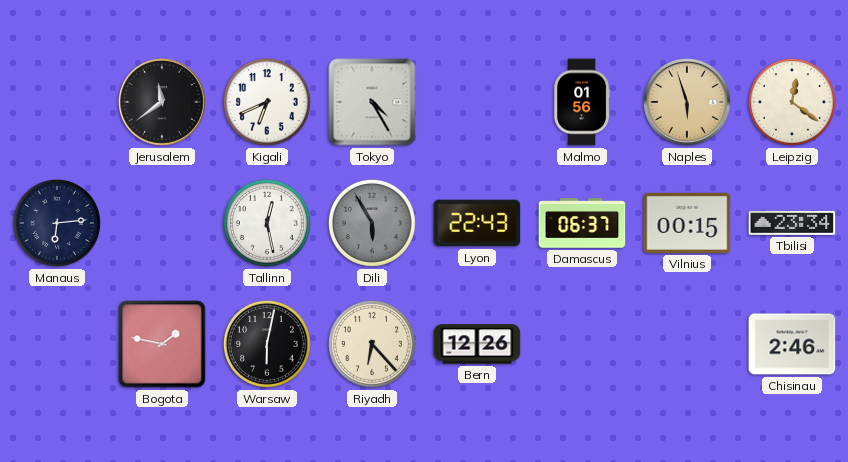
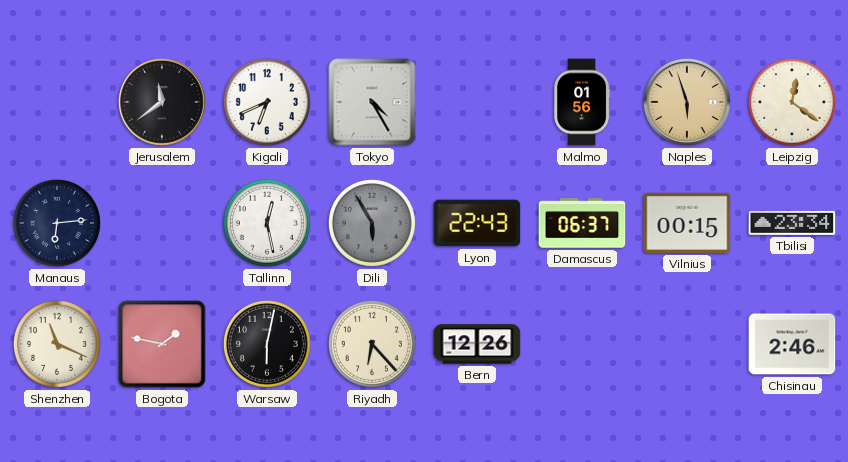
Shenzhen: none -> 11:19
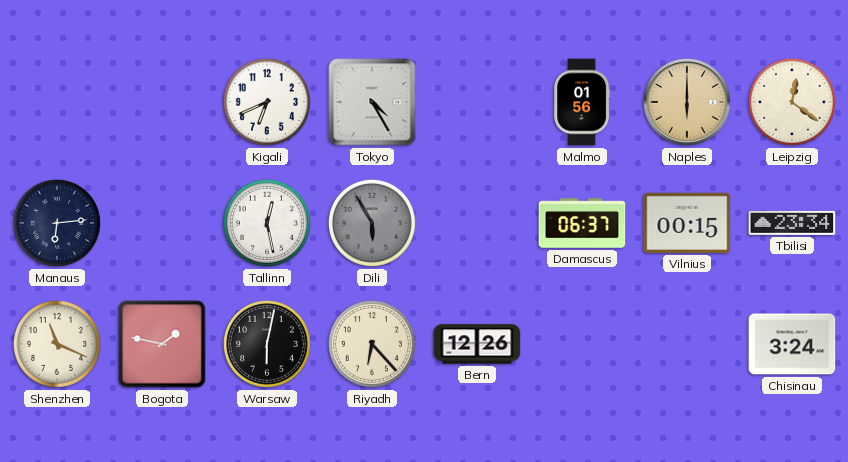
Jerusalem: 11:39 -> none
Naples: 5:57 -> 6:00
Lyon: 22:43 -> none
Chisinau: 2:46 -> 3:24
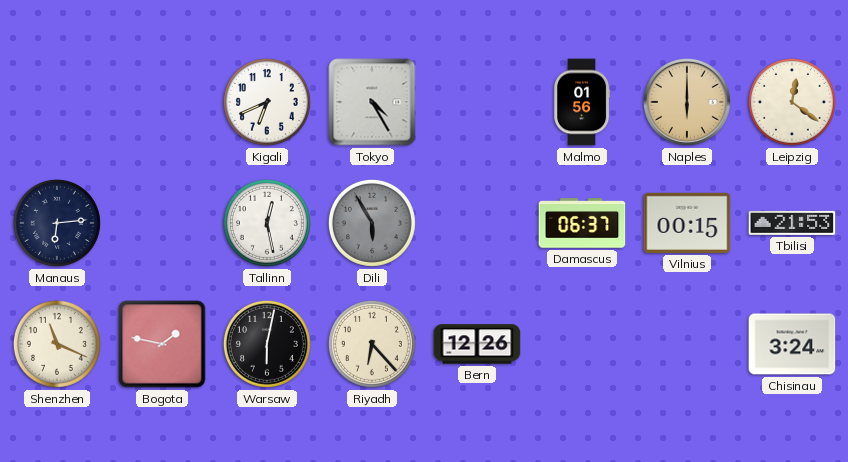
Tbilisi: 23:34 -> 21:53
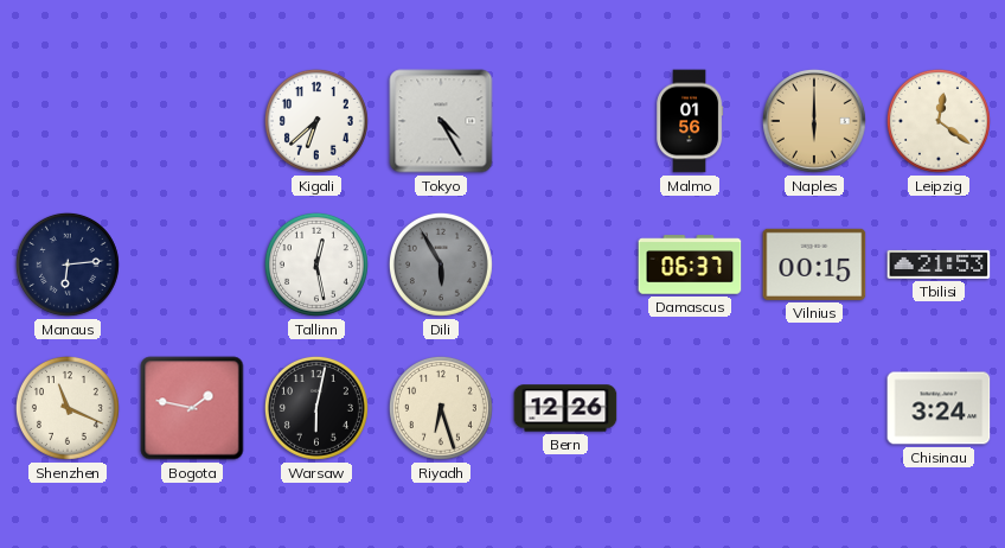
Kigali: 6:41 -> 6:38
Riyadh: 6:23 -> 6:27
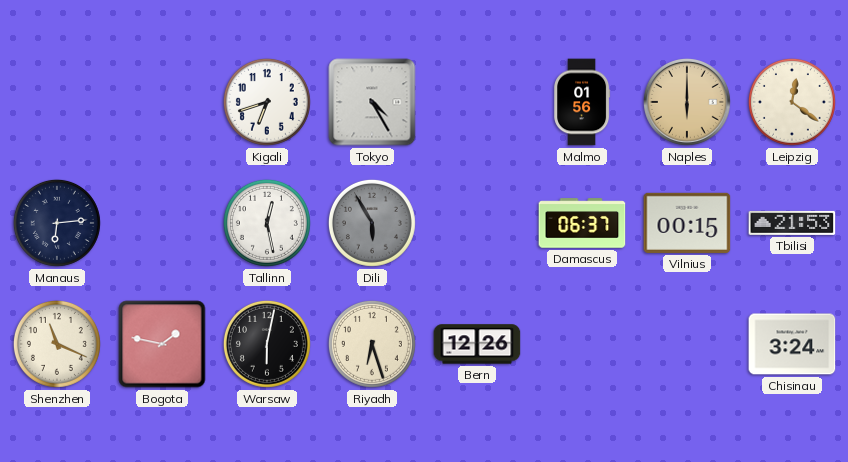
Kigali: 6:38 -> 6:42
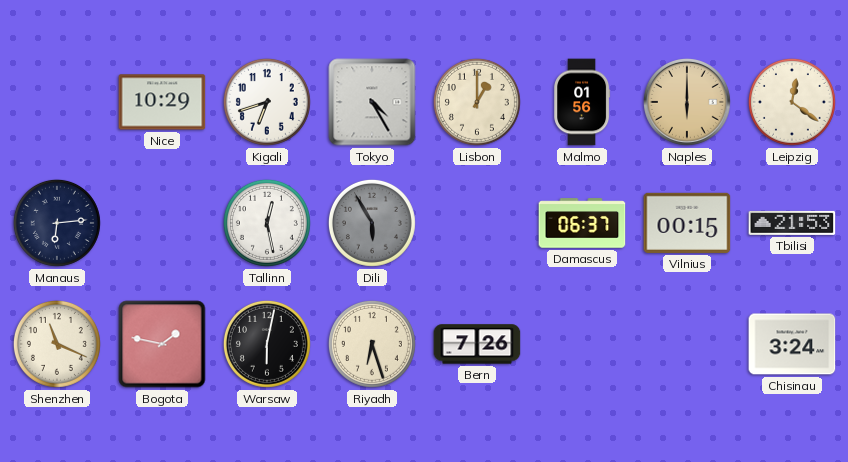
Nice: none -> 10:29
Lisbon: none -> 1:00
Bern: 12:26 -> 7:26
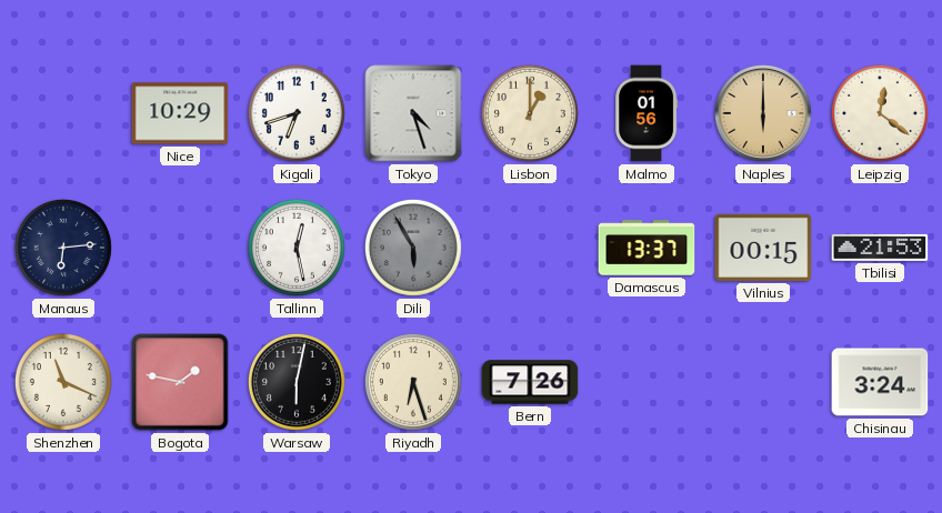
Tokyo: 4:25 -> 4:27
Damascus: 06:37 -> 13:37
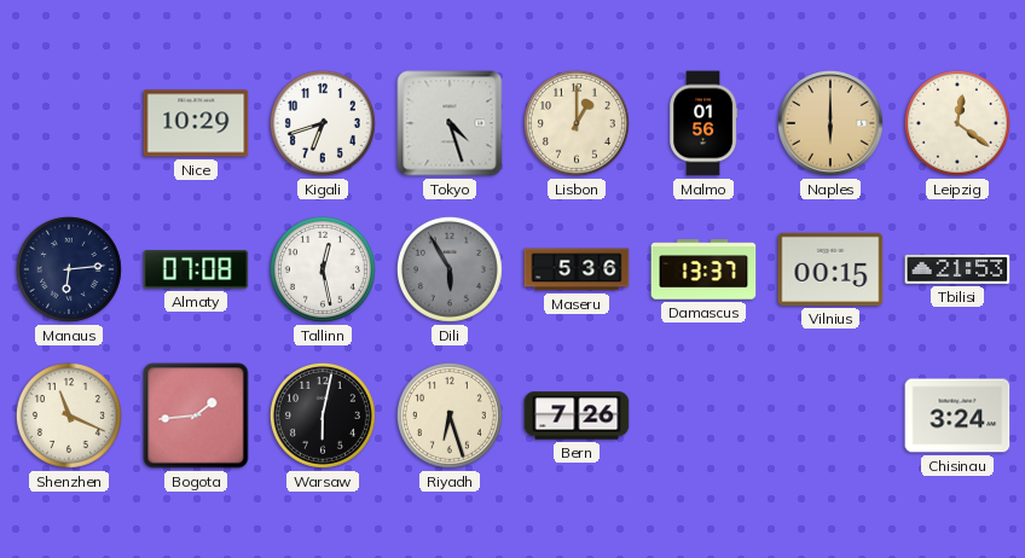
Almaty: none -> 07:08
Maseru: none -> 5:36
Bogota: 1:47 -> 1:44
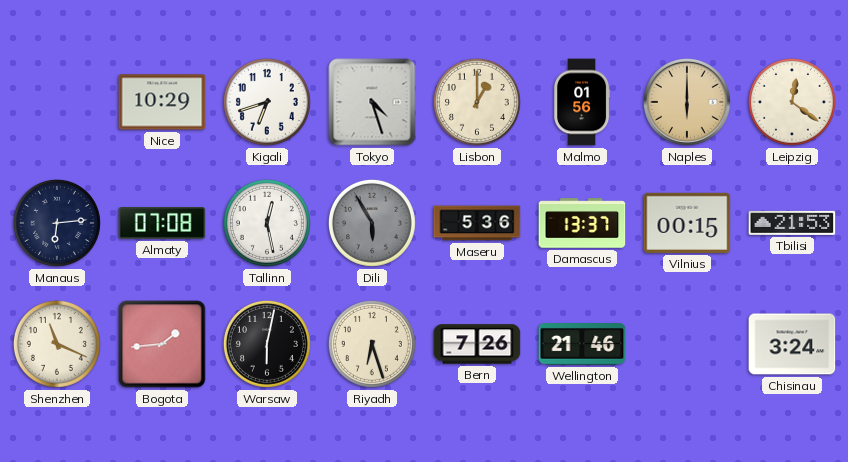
Wellington: none -> 21:46
